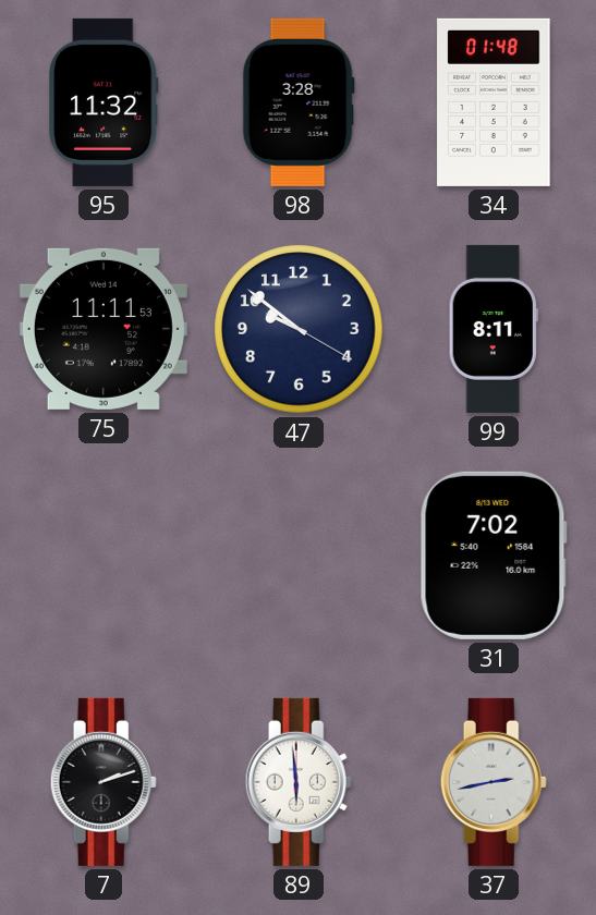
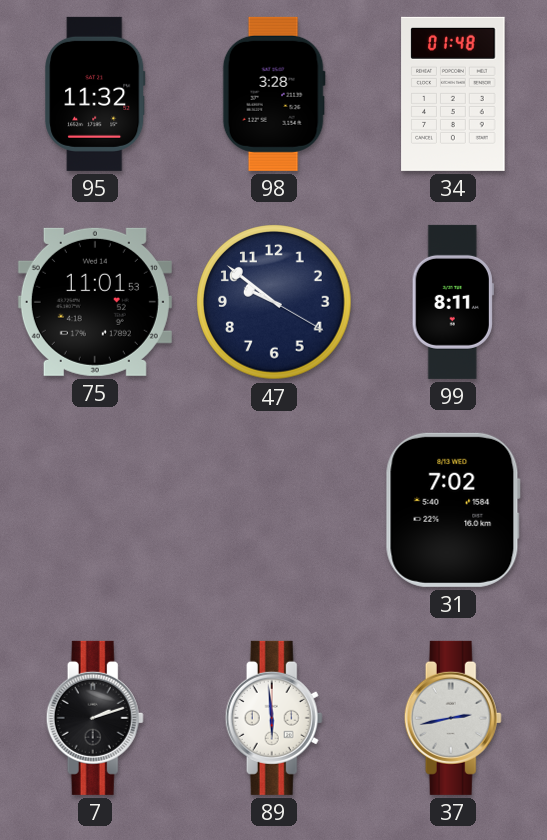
75: 11:11 -> 11:01
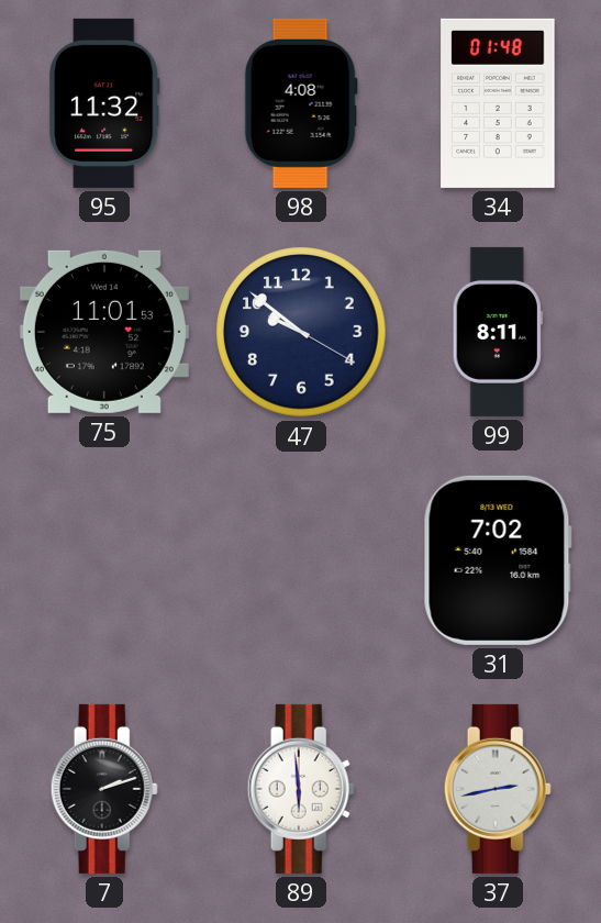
98: 3:28 -> 4:08
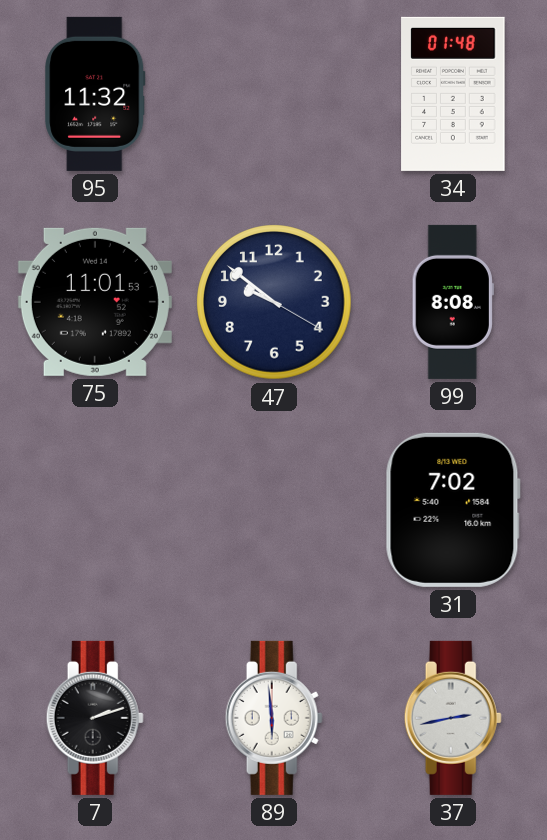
98: 4:08 -> none
99: 8:11 -> 8:08
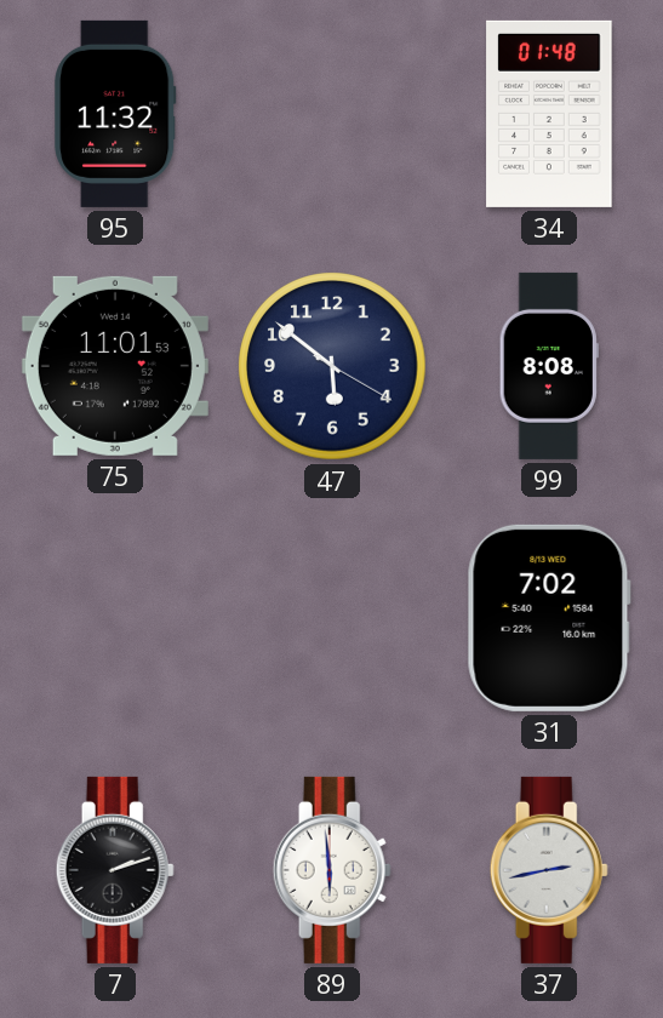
47: 9:51 -> 5:51
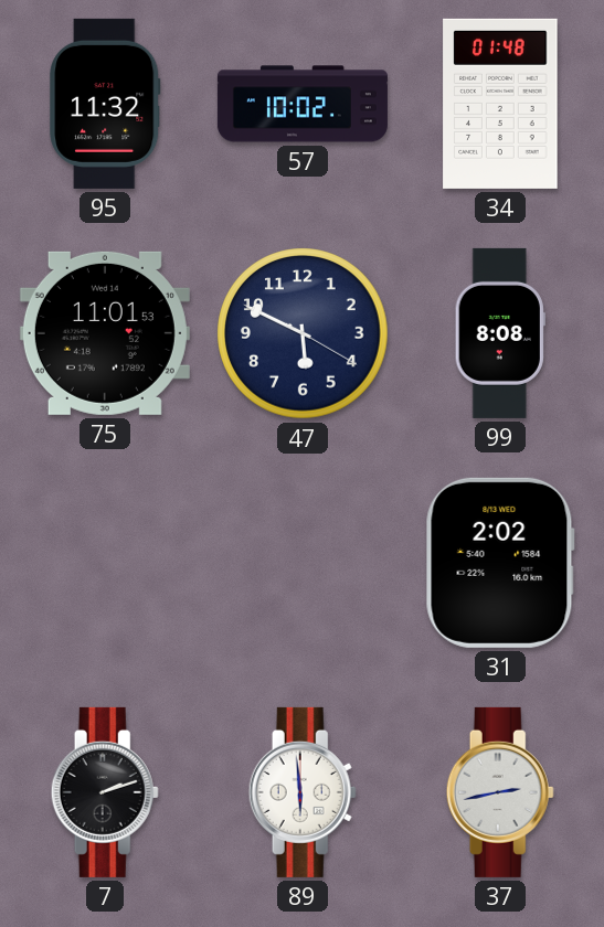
57: none -> 10:02
47: 5:51 -> 5:49
31: 7:02 -> 2:02
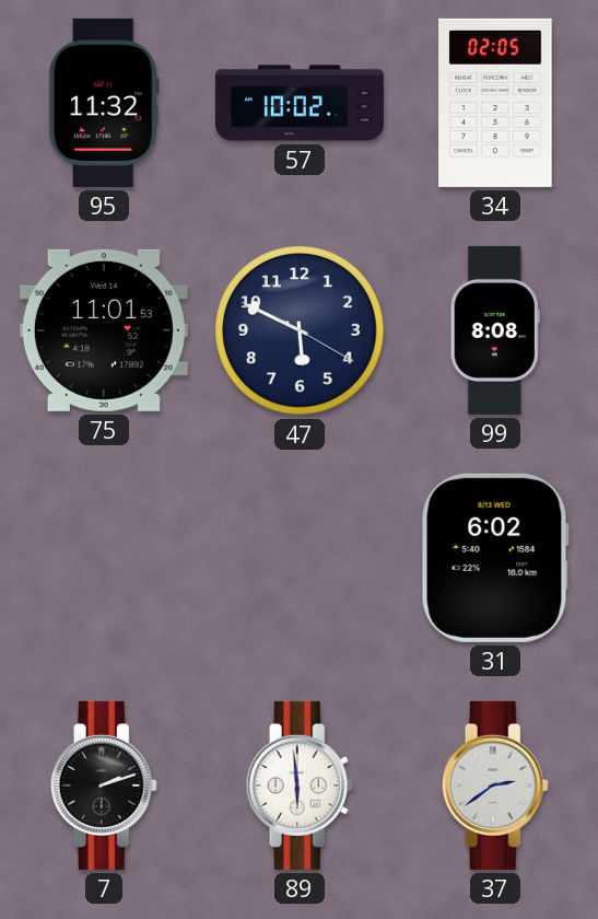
34: 01:48 -> 02:05
31: 2:02 -> 6:02
37: 2:43 -> 2:39
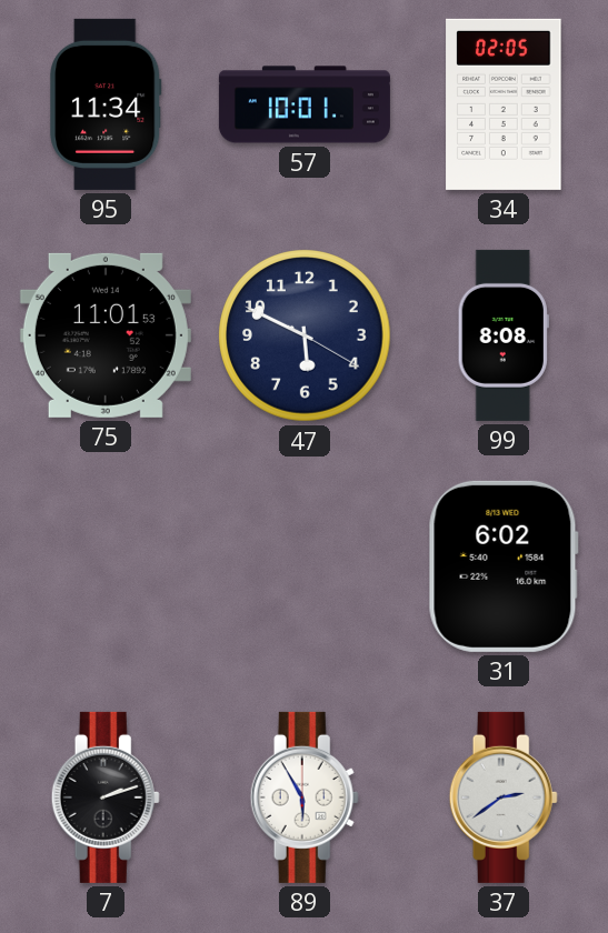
95: 11:32 -> 11:34
57: 10:02 -> 10:01
89: 5:59 -> 5:55
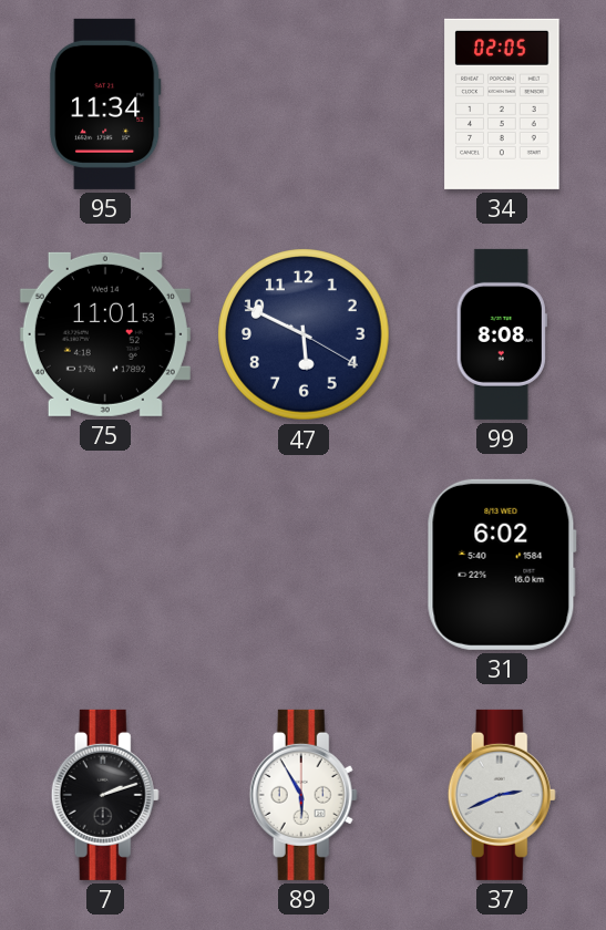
57: 10:01 -> none
37: 2:39 -> 2:41
